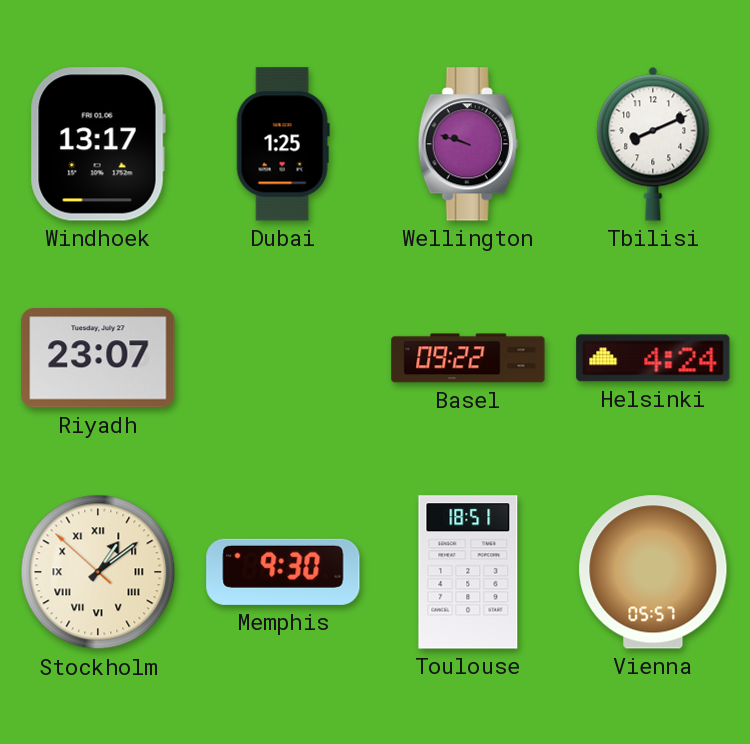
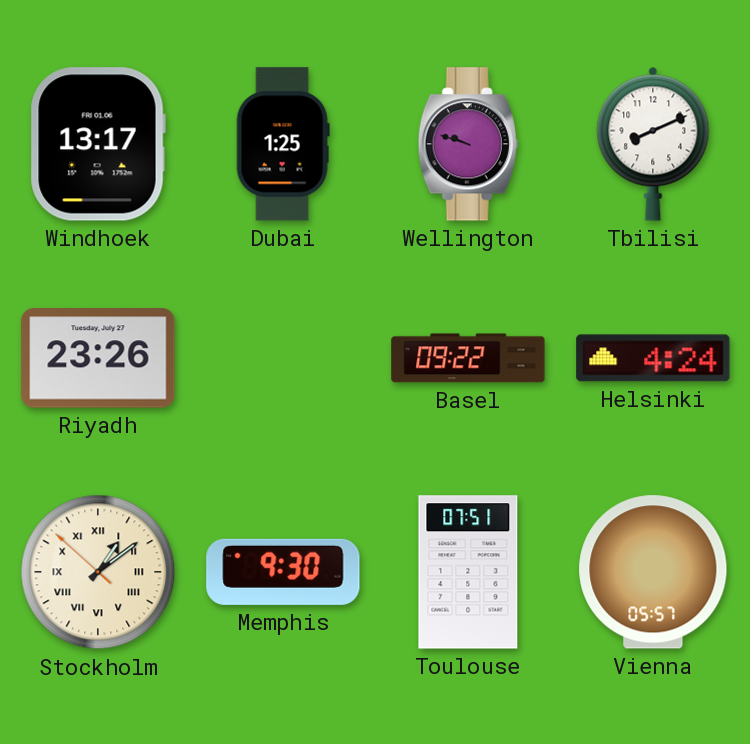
Riyadh: 23:07 -> 23:26
Toulouse: 18:51 -> 07:51
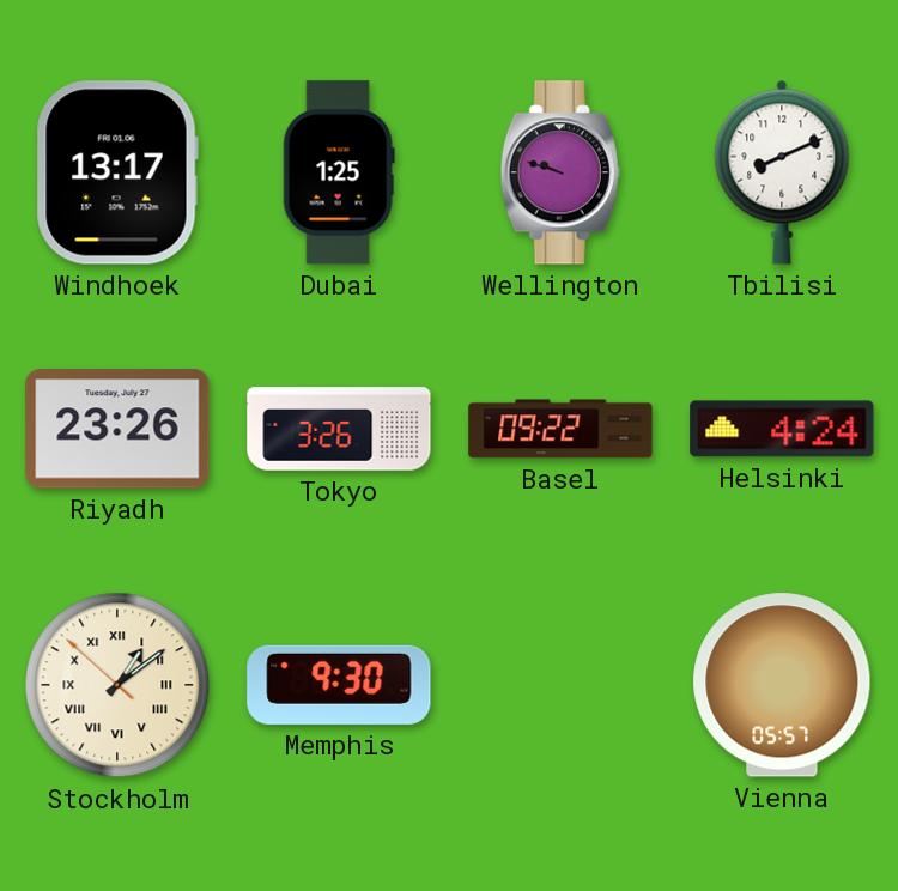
Tokyo: none -> 3:26
Toulouse: 07:51 -> none
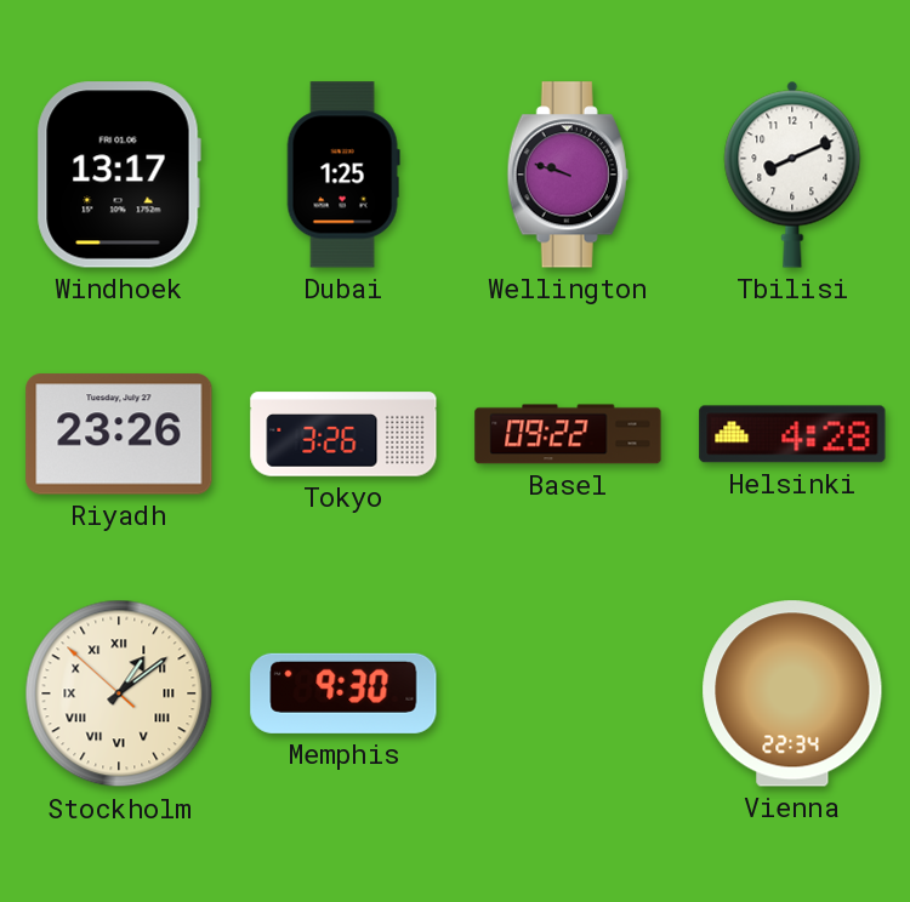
Helsinki: 4:24 -> 4:28
Vienna: 05:57 -> 22:34
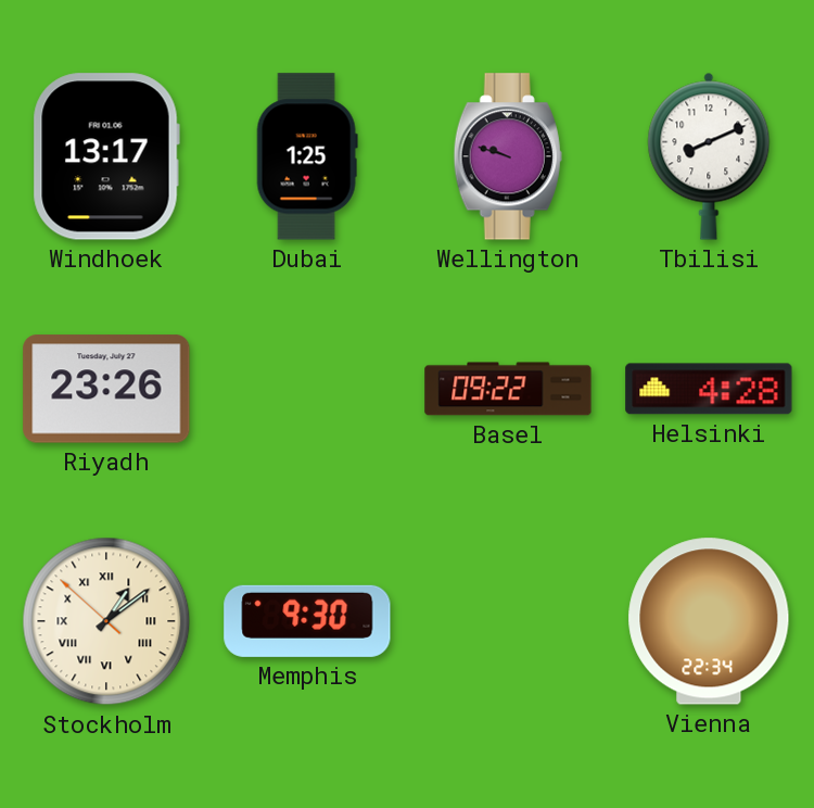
Tokyo: 3:26 -> none
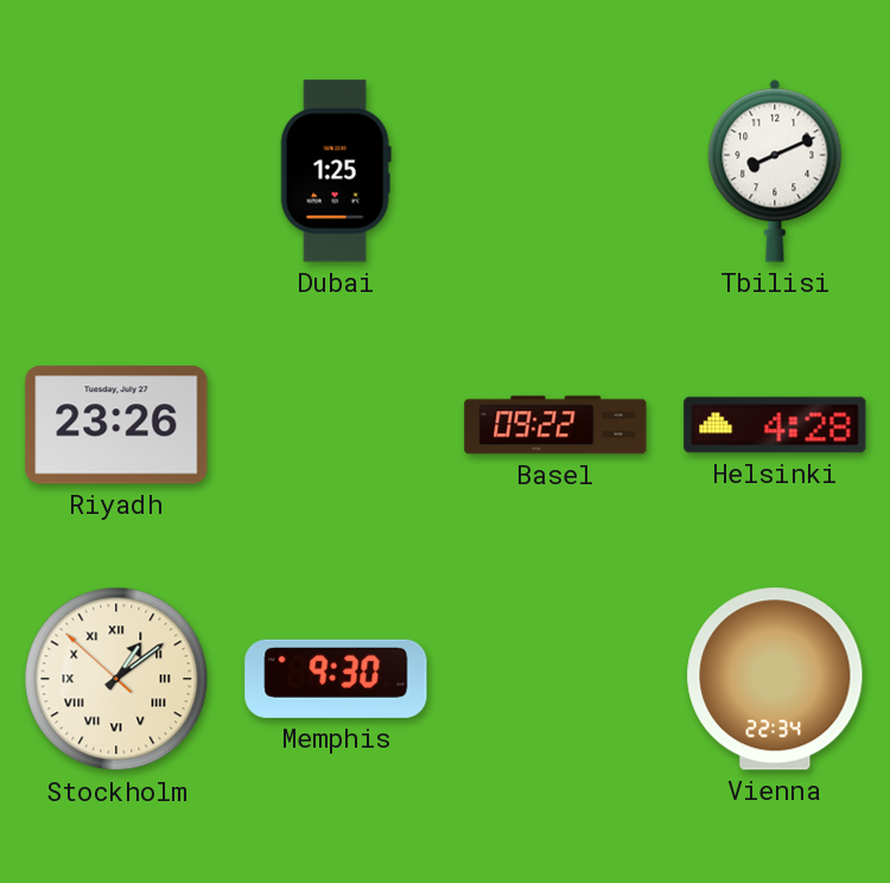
Windhoek: 13:17 -> none
Wellington: 9:48 -> none
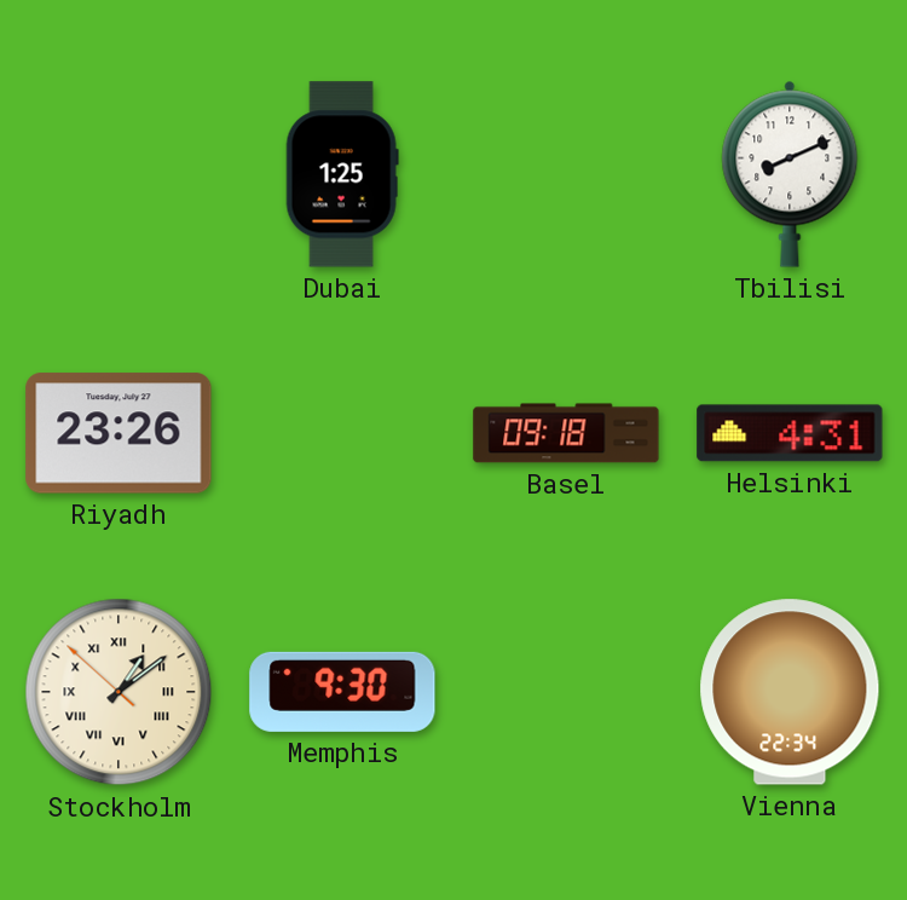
Basel: 09:22 -> 09:18
Helsinki: 4:28 -> 4:31
